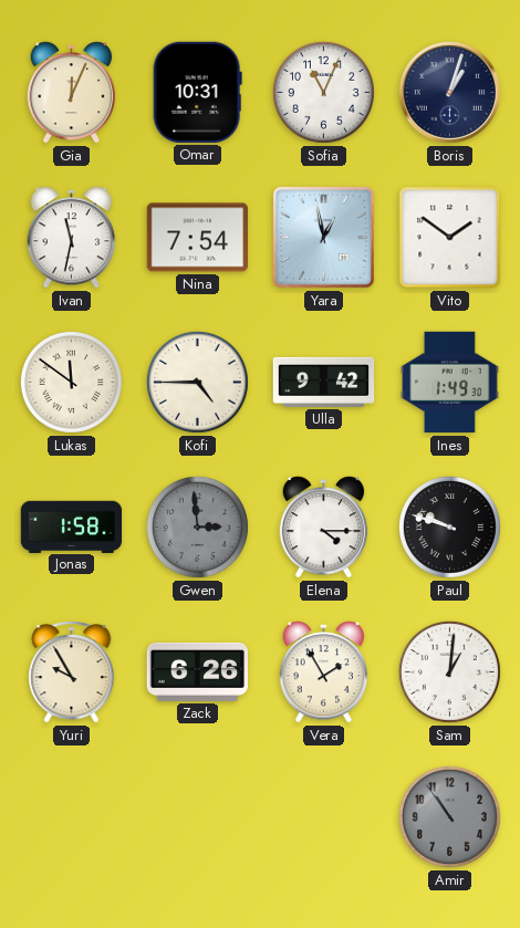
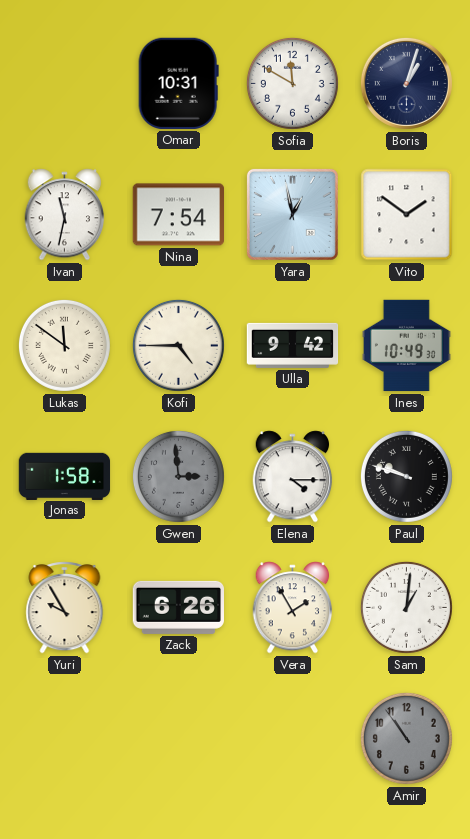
Gia: 12:04 -> none
Sofia: 11:04 -> 11:50
Ines: 1:49 -> 10:49
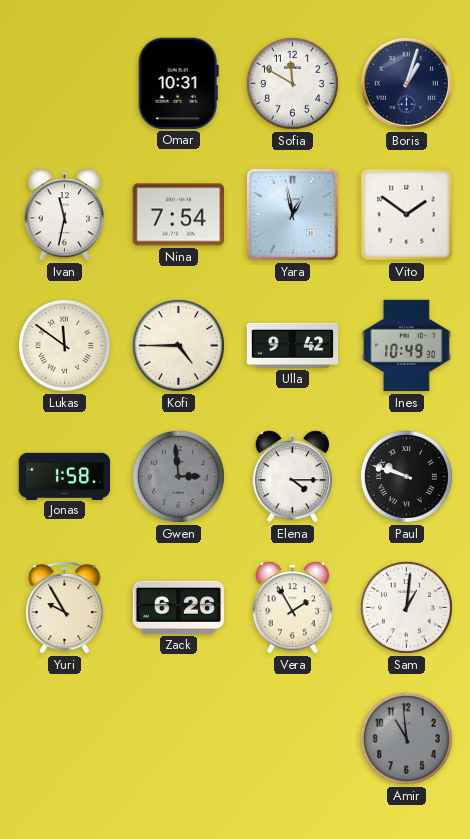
Amir: 10:54 -> 10:59
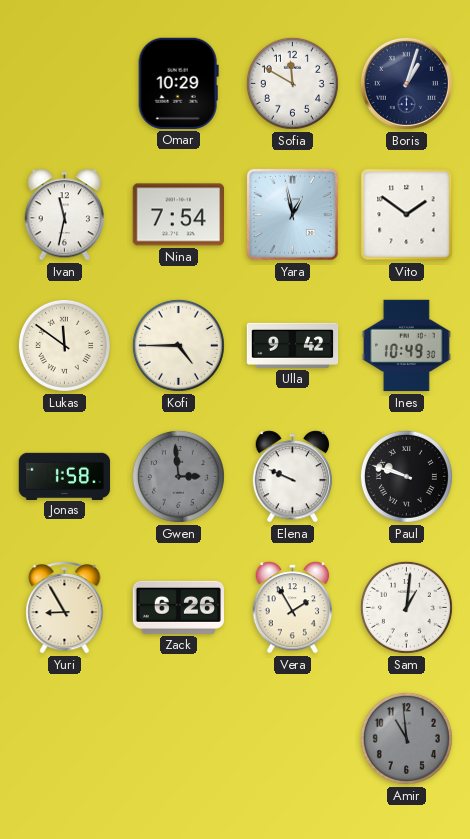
Omar: 10:31 -> 10:29
Elena: 4:15 -> 9:49
Yuri: 9:55 -> 8:55
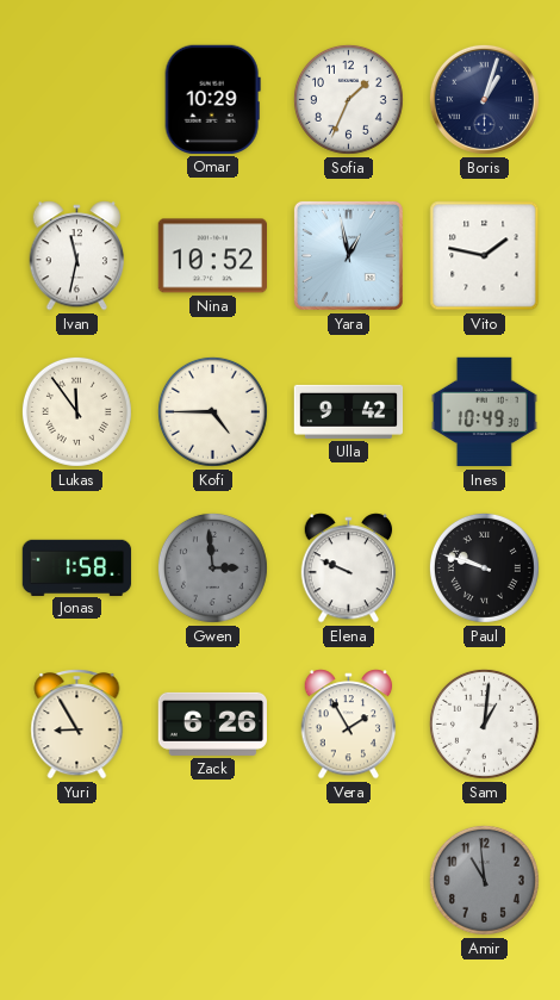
Sofia: 11:50 -> 1:34
Nina: 7:54 -> 10:52
Vito: 1:51 -> 1:47
Lukas: 11:51 -> 11:54
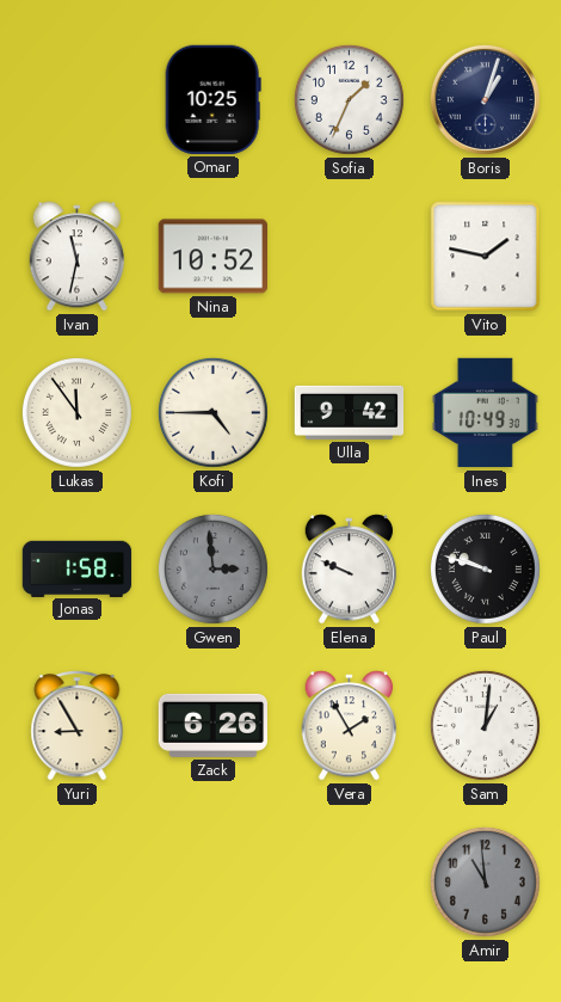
Omar: 10:29 -> 10:25
Yara: 12:58 -> none
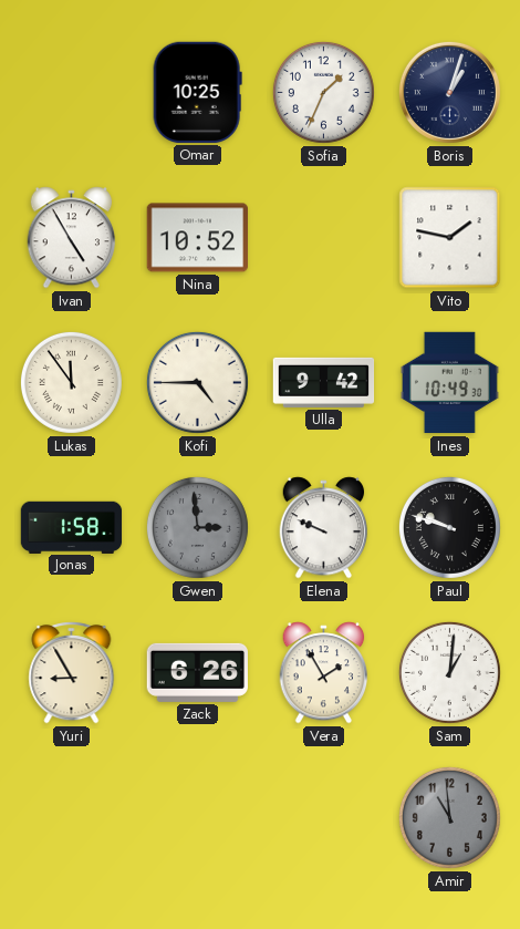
Ivan: 11:32 -> 4:55
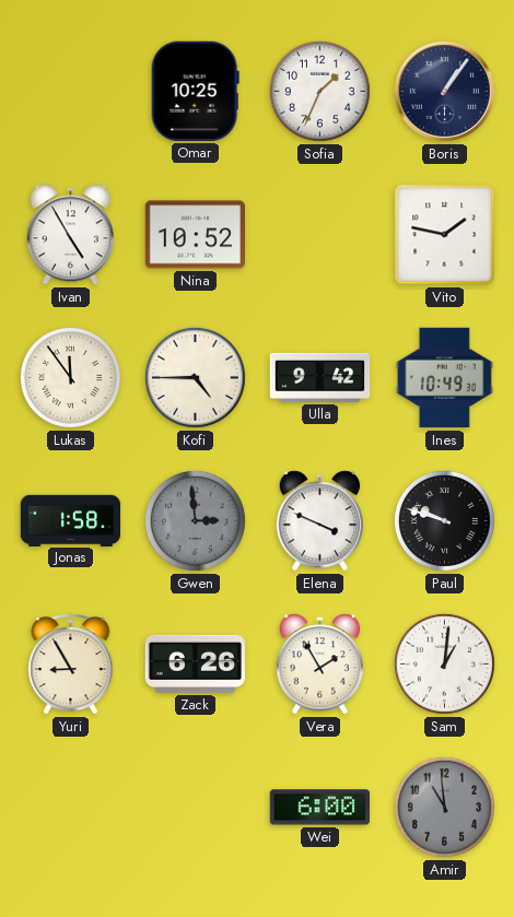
Boris: 1:03 -> 1:06
Elena: 9:49 -> 3:49
Wei: none -> 6:00
